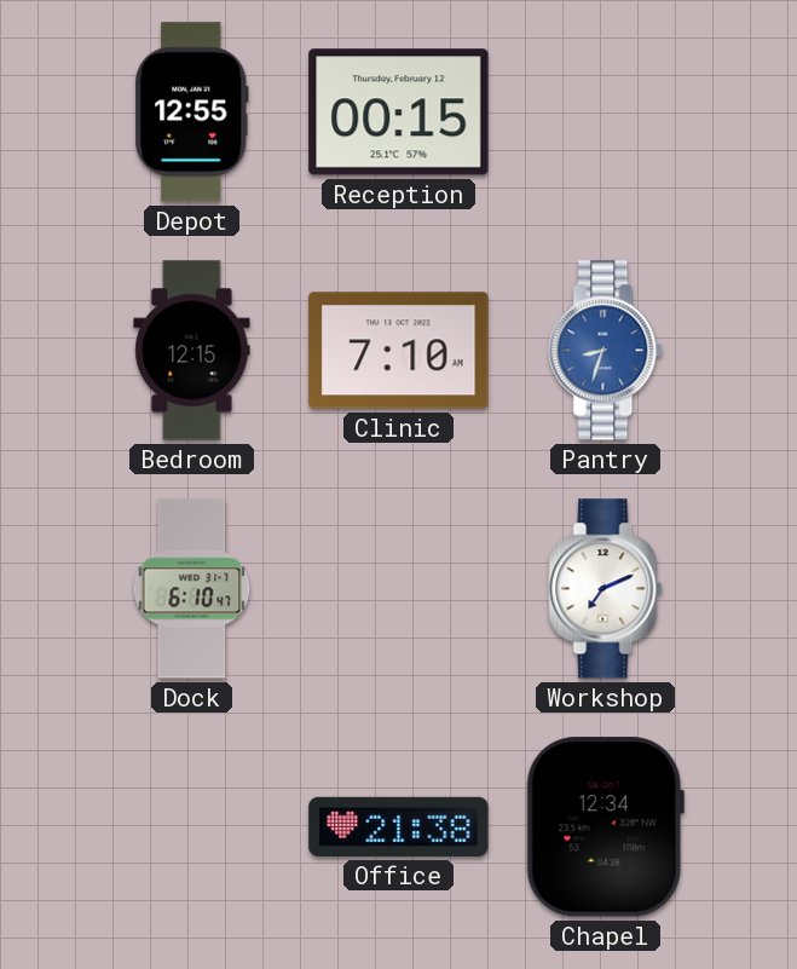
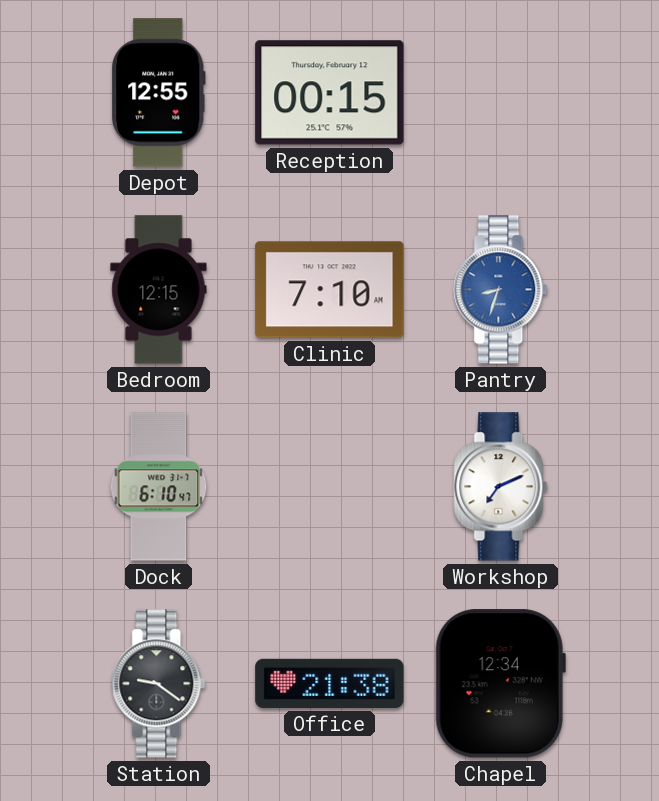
Station: none -> 9:21
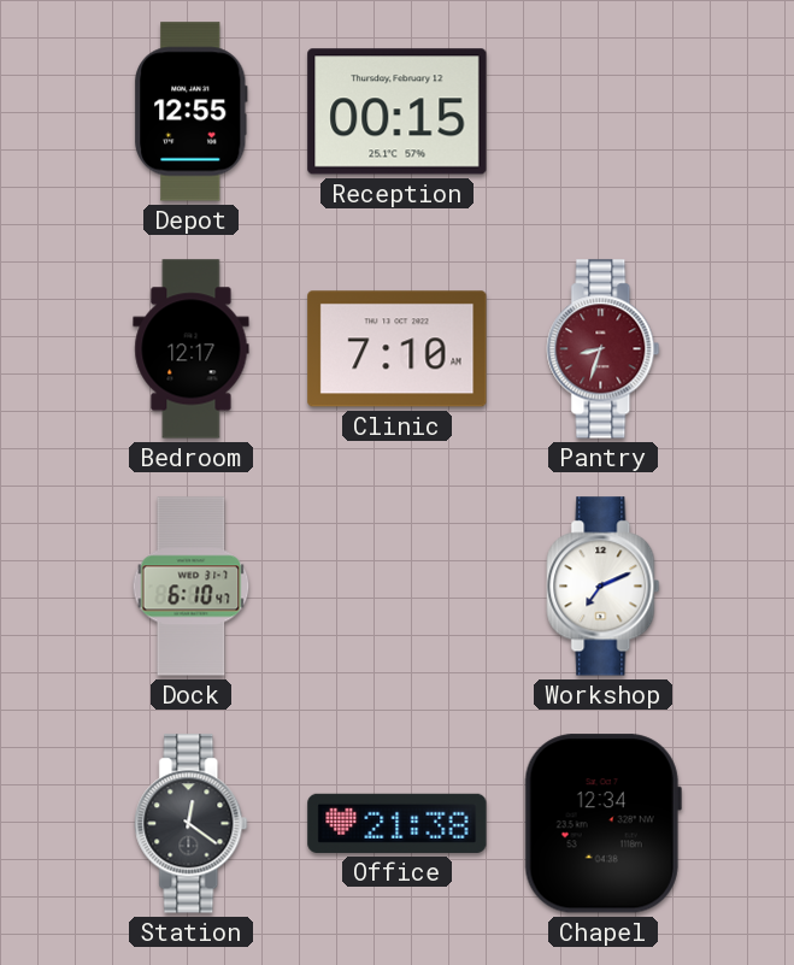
Bedroom: 12:15 -> 12:17
Pantry dial: blue -> burgundy
Station: 9:21 -> 12:21
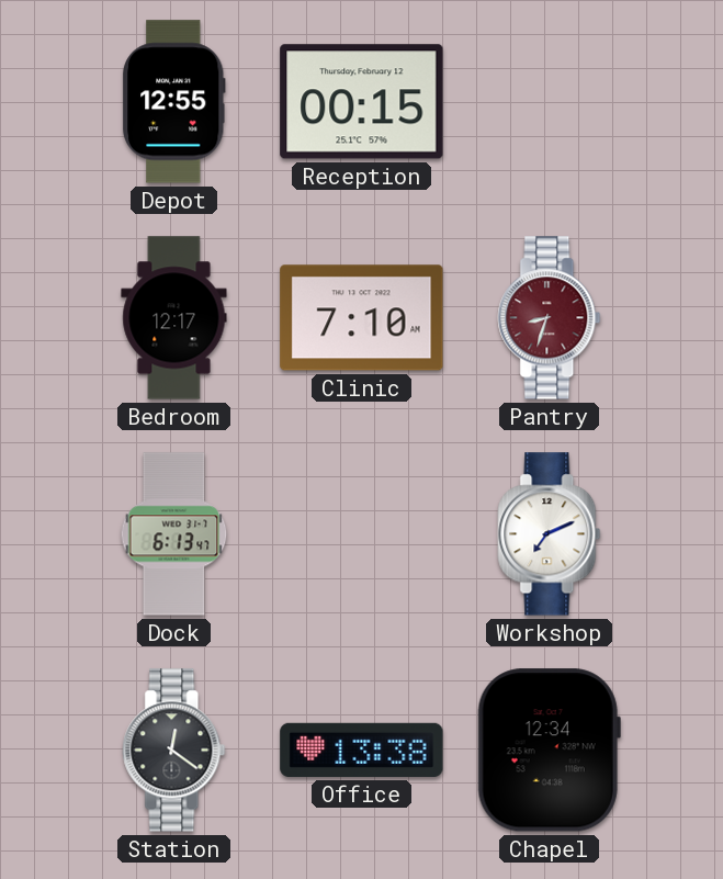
Dock: 6:10 -> 6:13
Office: 21:38 -> 13:38
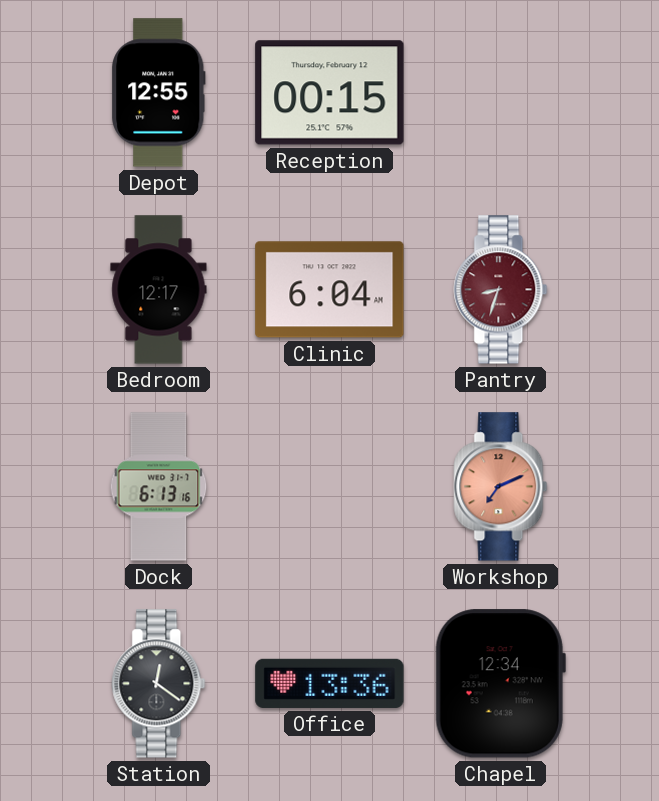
Clinic: 7:10 -> 6:04
Dock: 6:13:47 -> 6:13:16
Workshop dial: white -> salmon
Office: 13:38 -> 13:36
